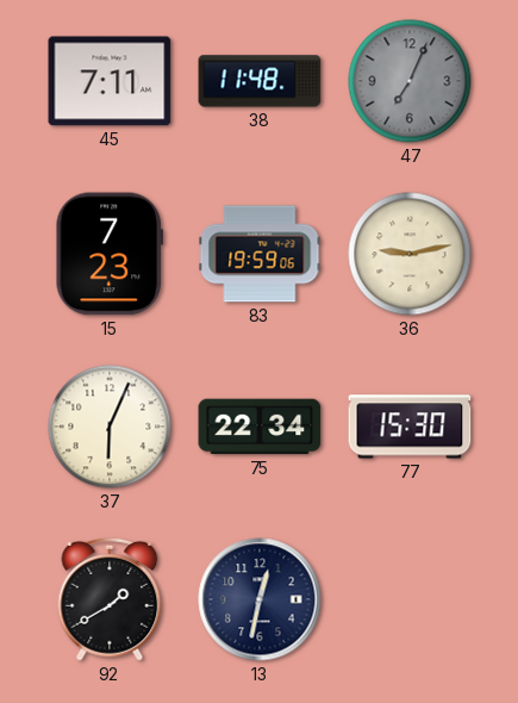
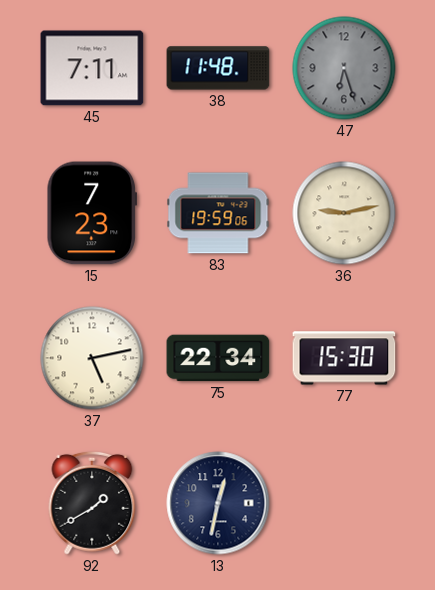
47: 7:04 -> 6:27
37: 6:04 -> 5:13
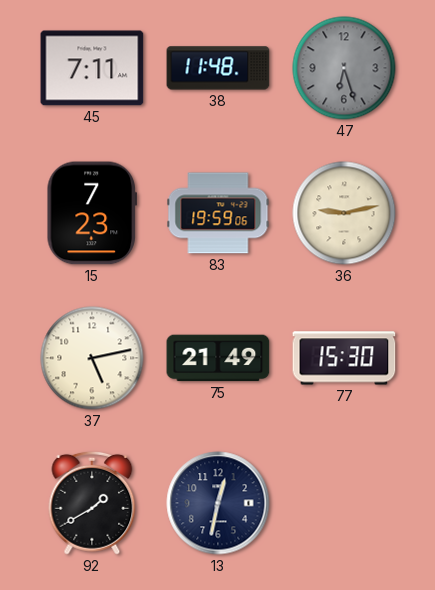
75: 22:34 -> 21:49
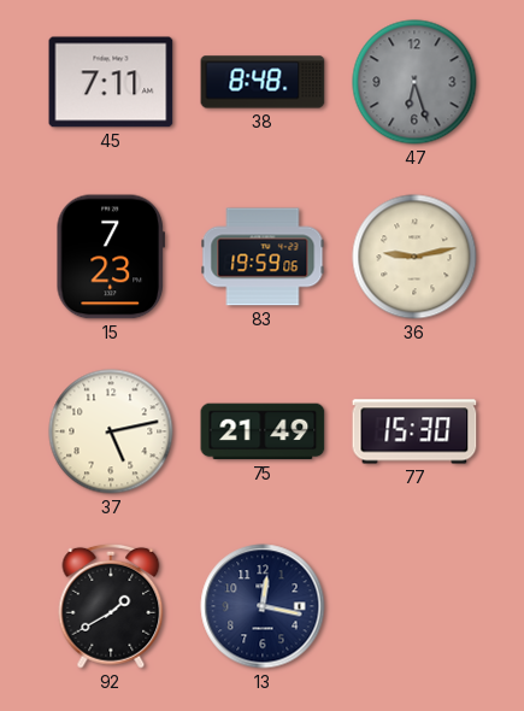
38: 11:48 -> 8:48
13: 12:32 -> 12:17
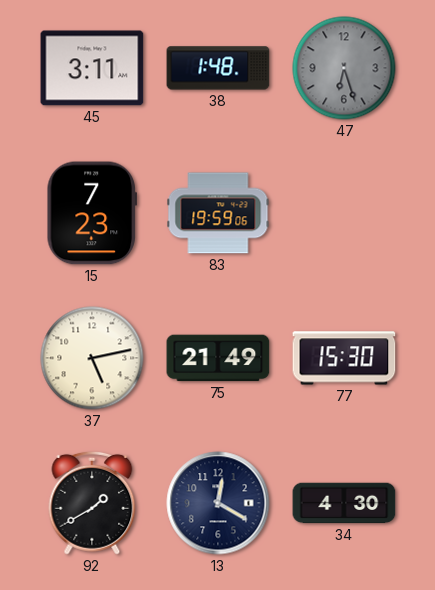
45: 7:11 -> 3:11
38: 8:48 -> 1:48
36: 9:13 -> none
13: 12:17 -> 12:20
34: none -> 4:30
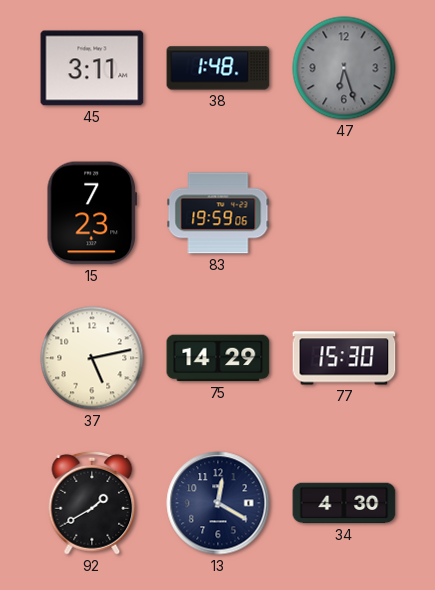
75: 21:49 -> 14:29
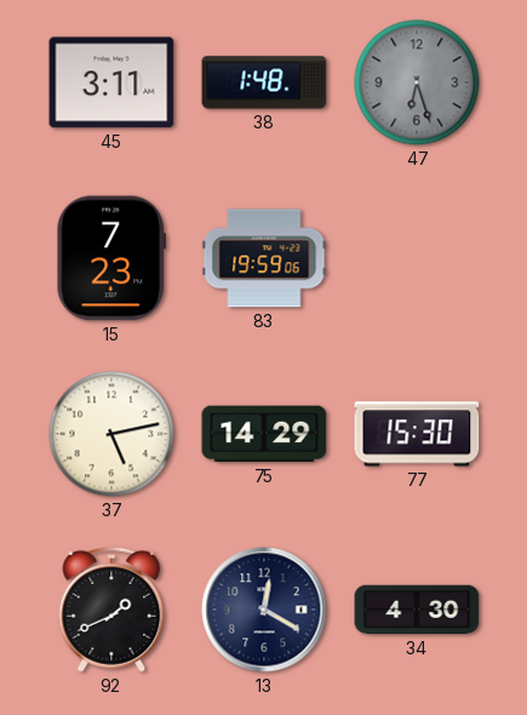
92: 1:40 -> 1:41
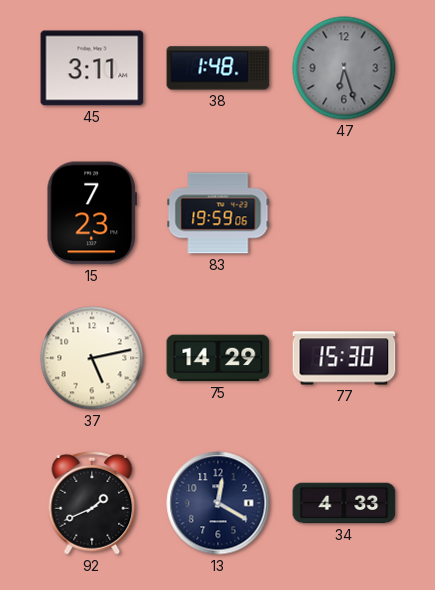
34: 4:30 -> 4:33
